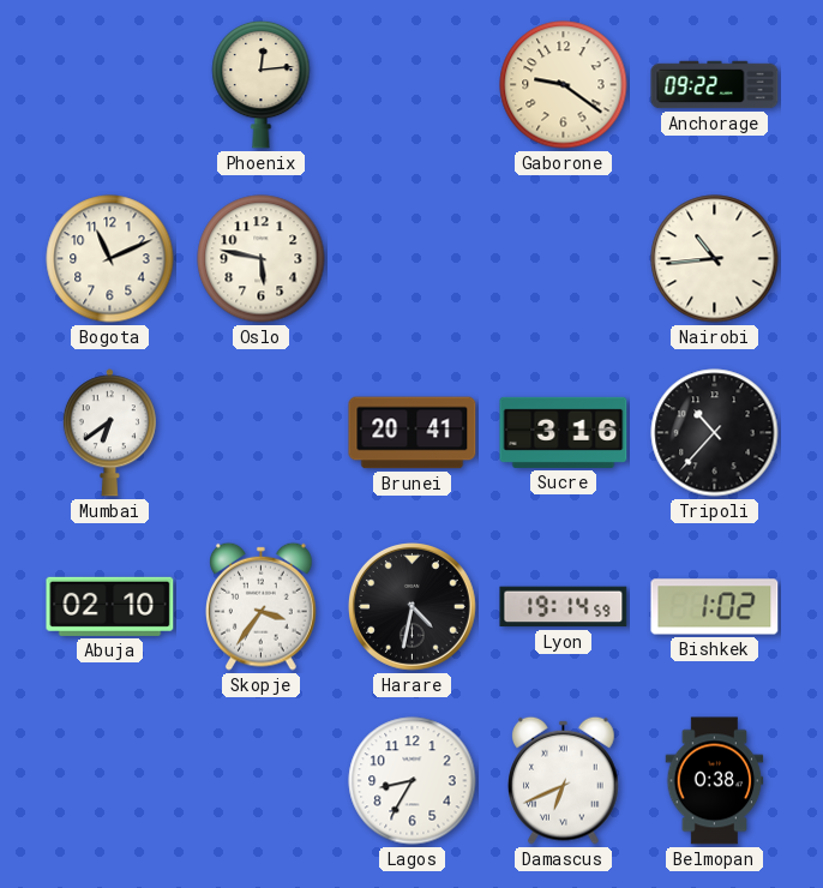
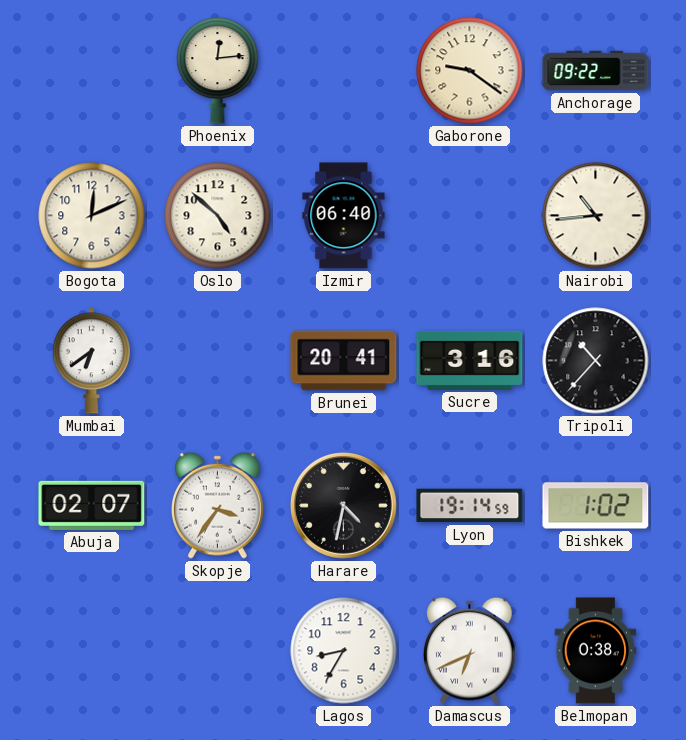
Bogota: 11:11 -> 12:11
Oslo: 5:47 -> 4:52
Izmir: none -> 06:40
Abuja: 02:10 -> 02:07
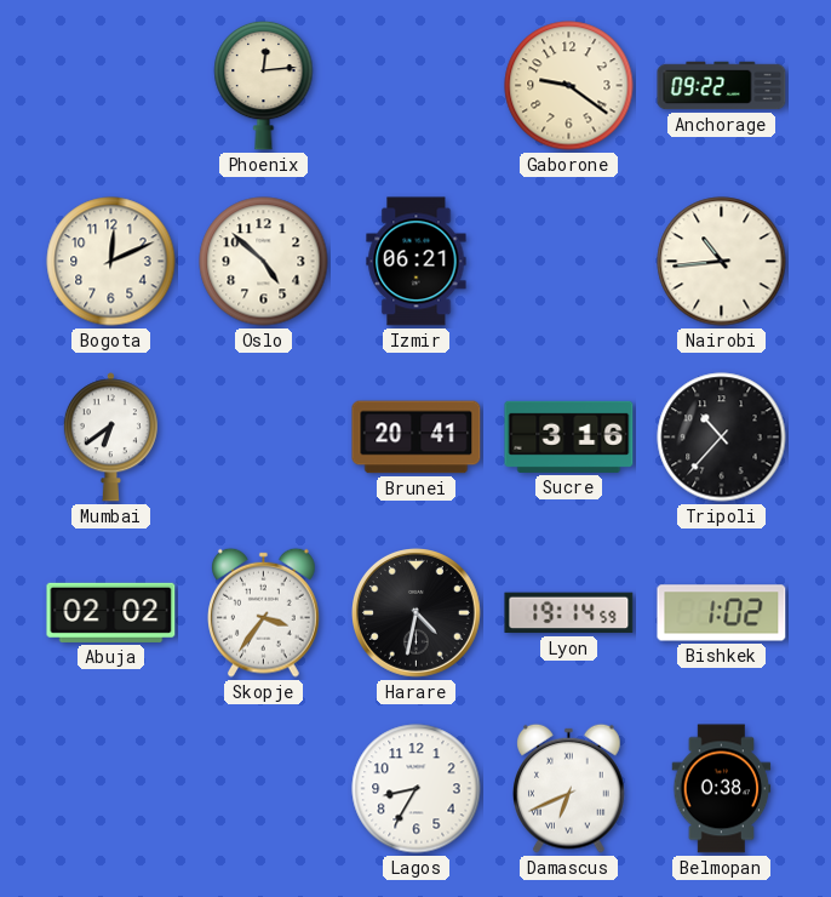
Izmir: 06:40 -> 06:21
Abuja: 02:07 -> 02:02
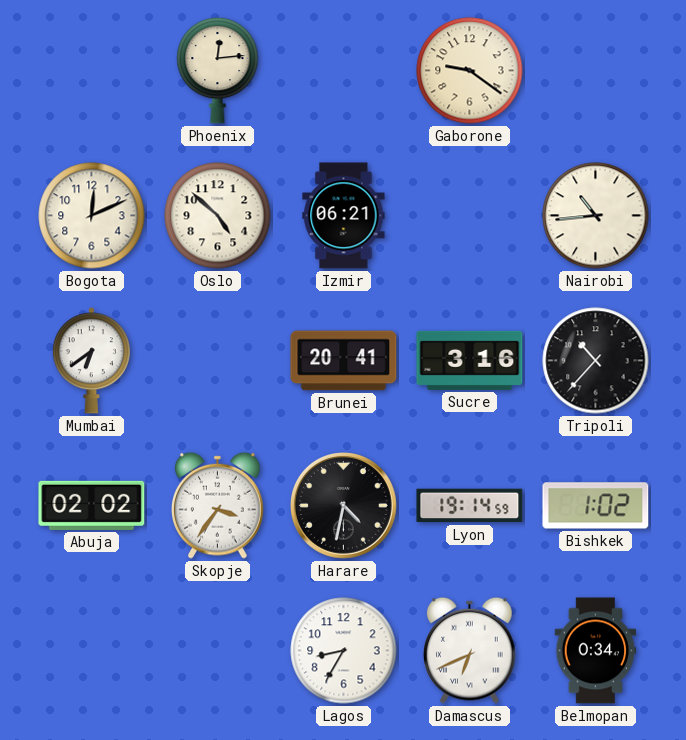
Anchorage: 09:22 -> none
Belmopan: 0:38 -> 0:34
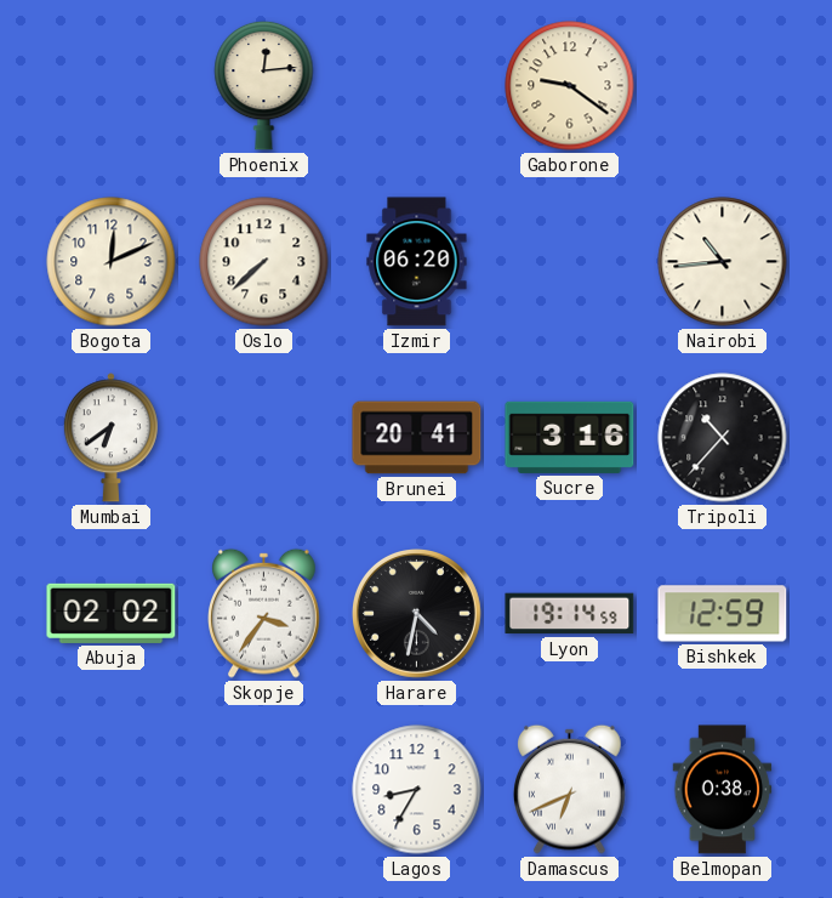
Oslo: 4:52 -> 7:38
Izmir: 06:21 -> 06:20
Bishkek: 1:02 -> 12:59
Belmopan: 0:34 -> 0:38
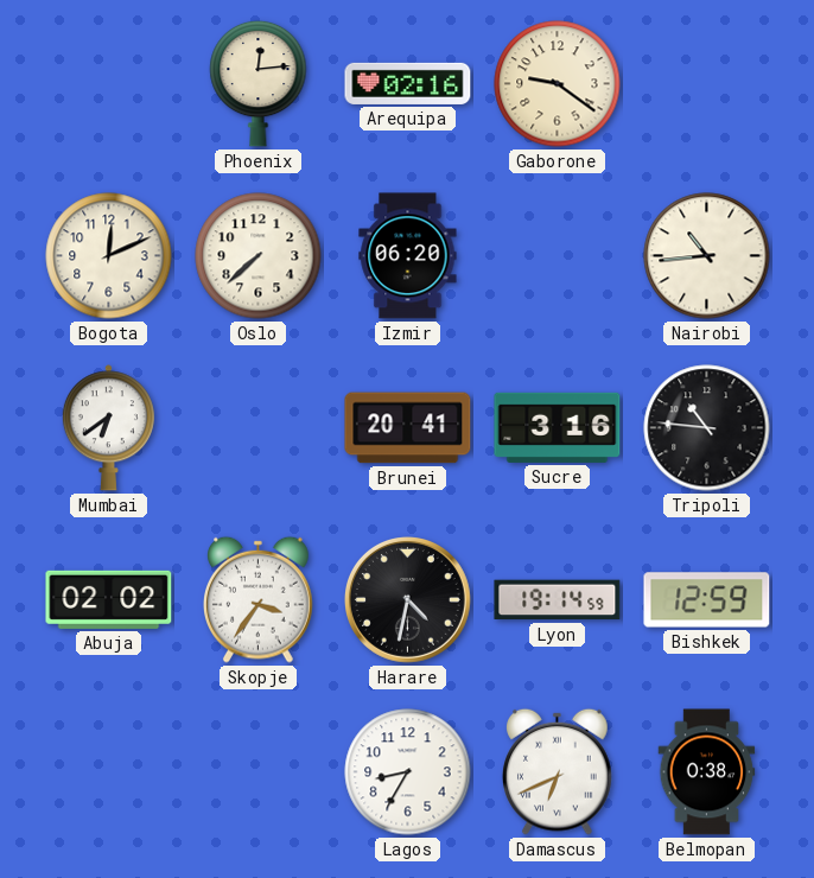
Arequipa: none -> 02:16
Tripoli: 10:37 -> 10:46
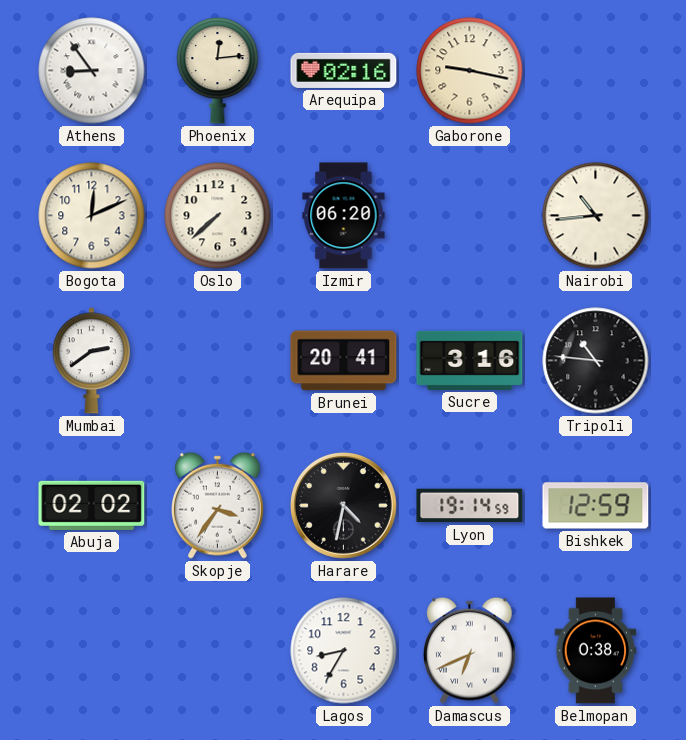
Athens: none -> 8:54
Gaborone: 9:21 -> 9:17
Mumbai: 6:39 -> 2:39
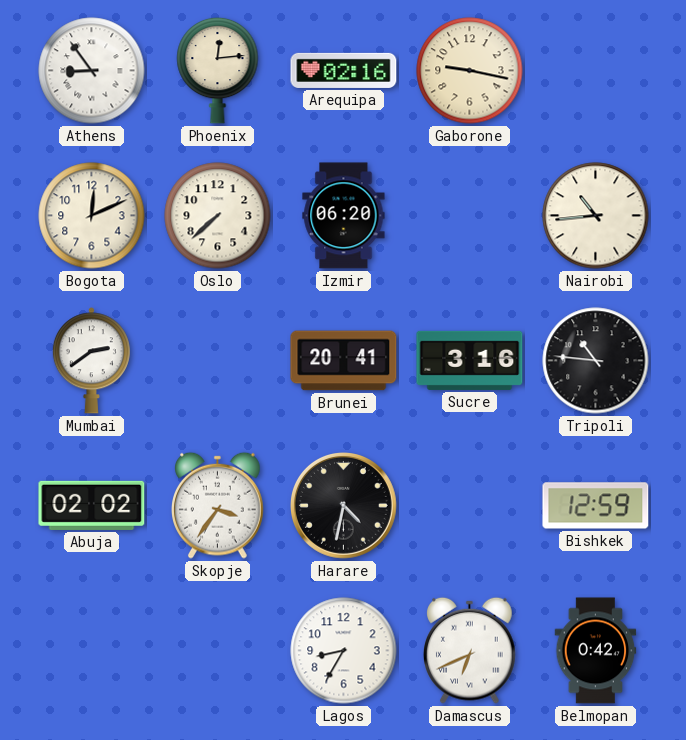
Lyon: 19:14 -> none
Belmopan: 0:38 -> 0:42
